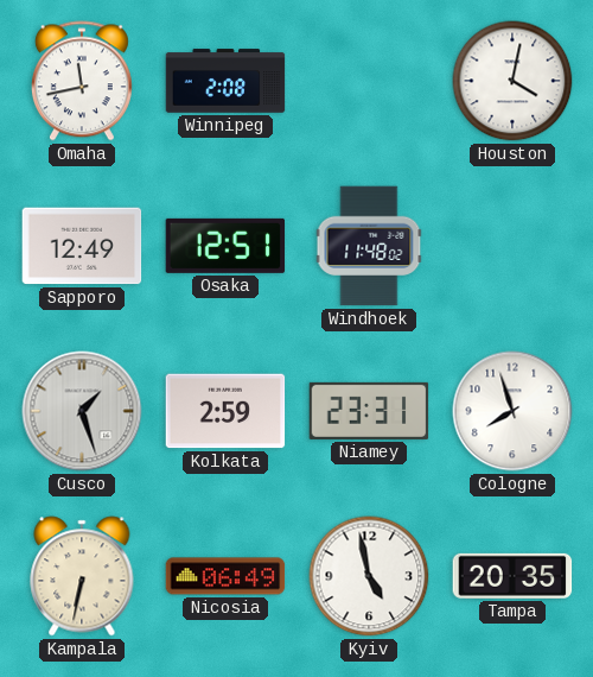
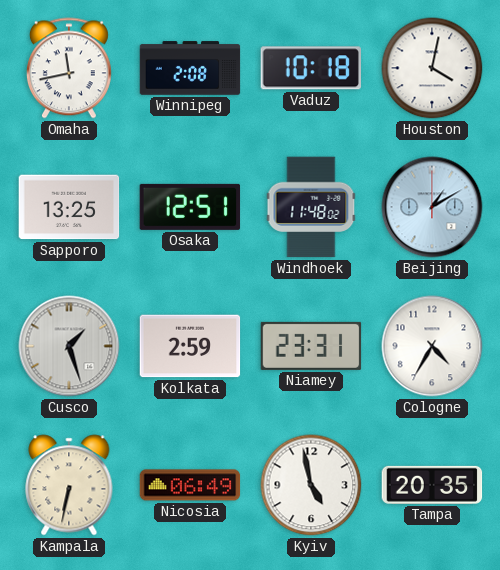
Vaduz: none -> 10:18
Sapporo: 12:49 -> 13:25
Beijing: none -> 1:10
Cologne: 7:57 -> 4:35
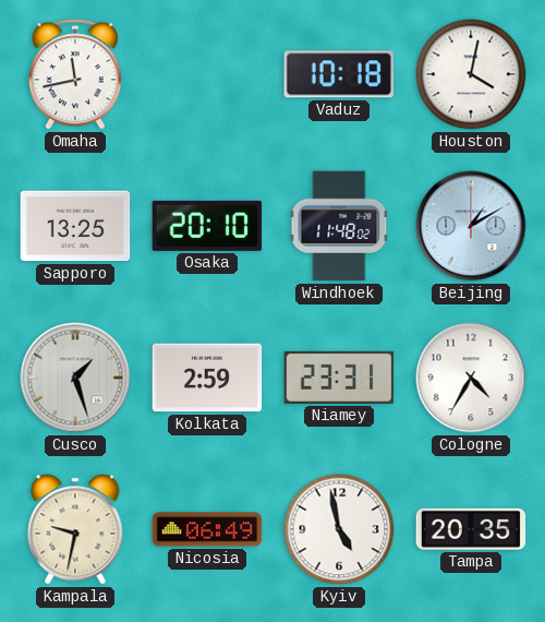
Winnipeg: 2:08 -> none
Osaka: 12:51 -> 20:10
Kampala: 6:32 -> 9:32
